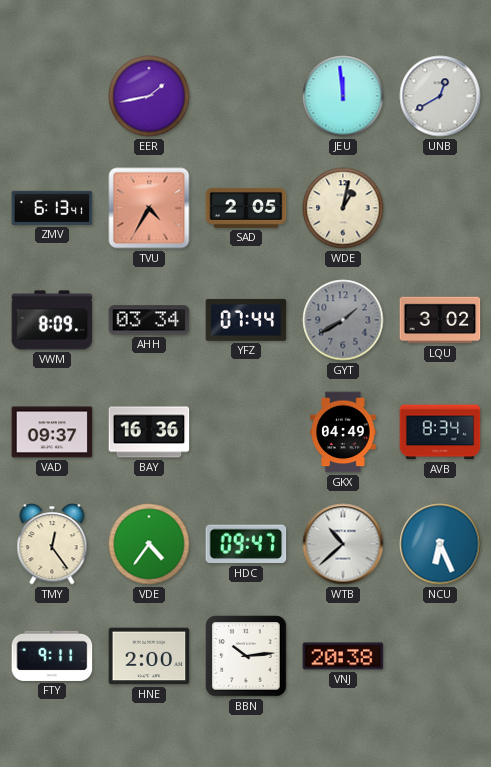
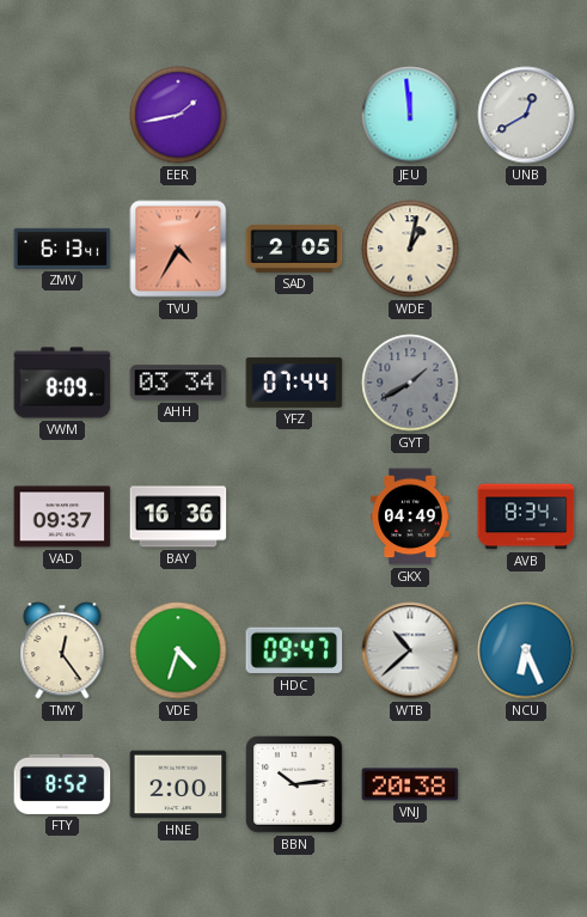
LQU: 3:02 -> none
VDE: 4:36 -> 4:33
FTY: 9:11 -> 8:52
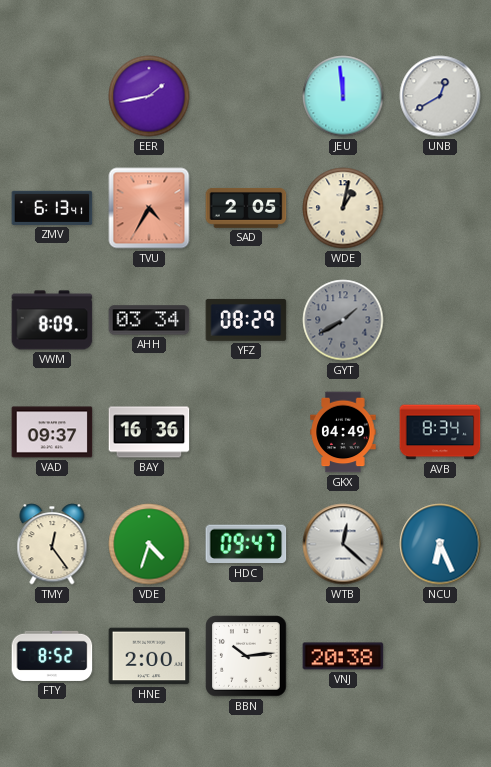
YFZ: 07:44 -> 08:29
WTB: 10:38 -> 12:22
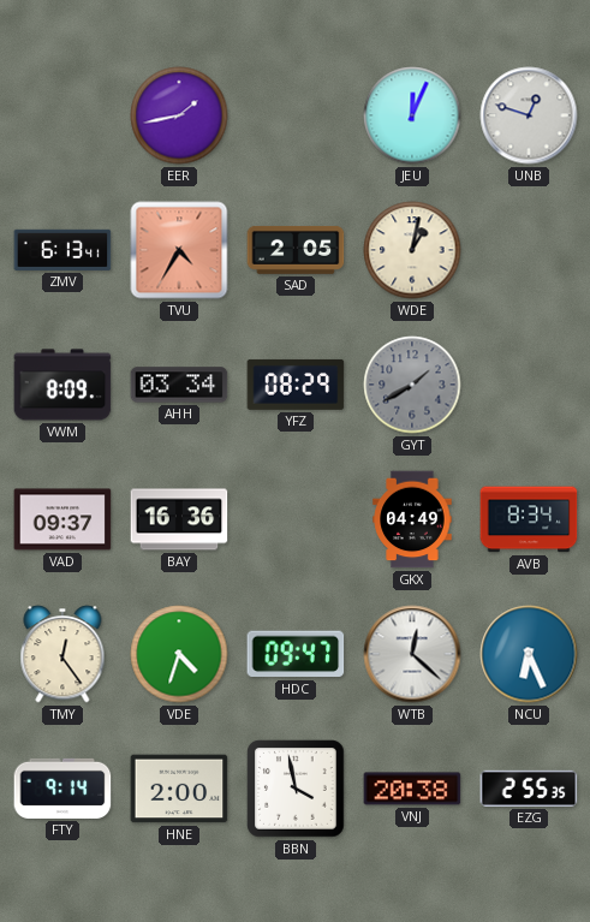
JEU: 11:59 -> 12:04
UNB: 12:40 -> 12:48
FTY: 8:52 -> 9:14
BBN: 10:14 -> 3:58
EZG: none -> 2:55
